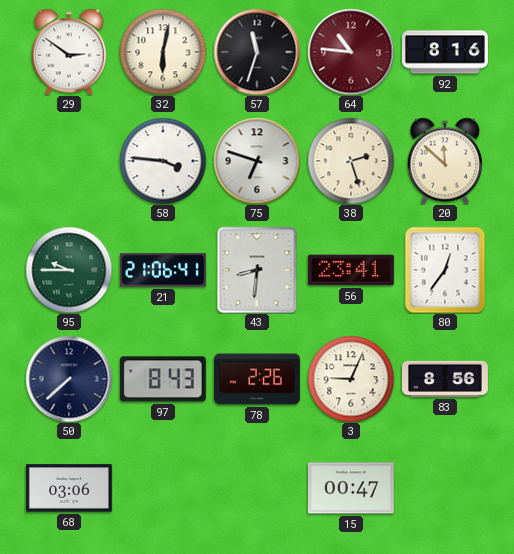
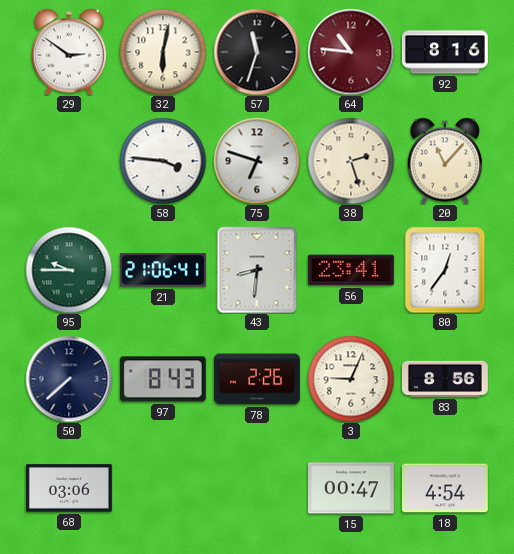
20: 11:52 -> 11:07
18: none -> 4:54
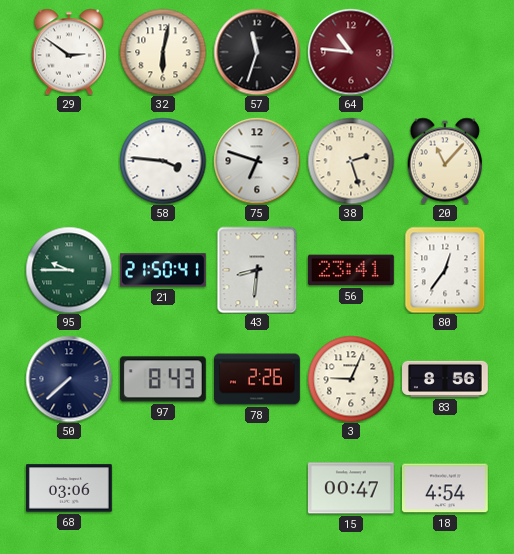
92: 8:16 -> none
21: 21:06 -> 21:50
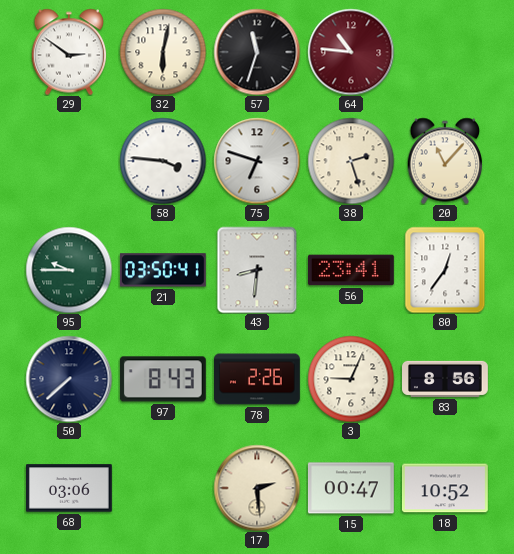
21: 21:50 -> 03:50
17: none -> 2:29
18: 4:54 -> 10:52
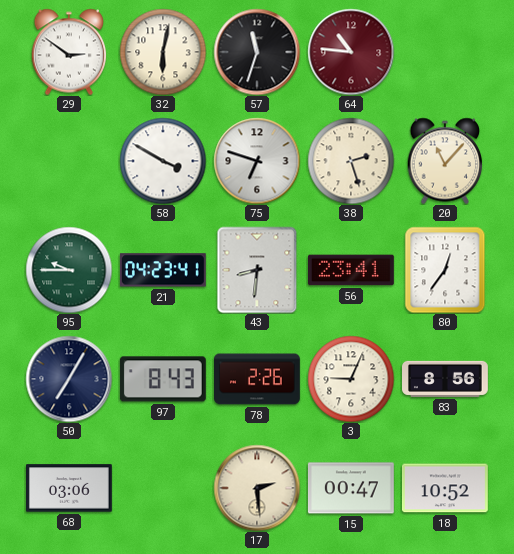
58: 3:46 -> 3:50
21: 03:50 -> 04:23
50: 7:38 -> 7:05
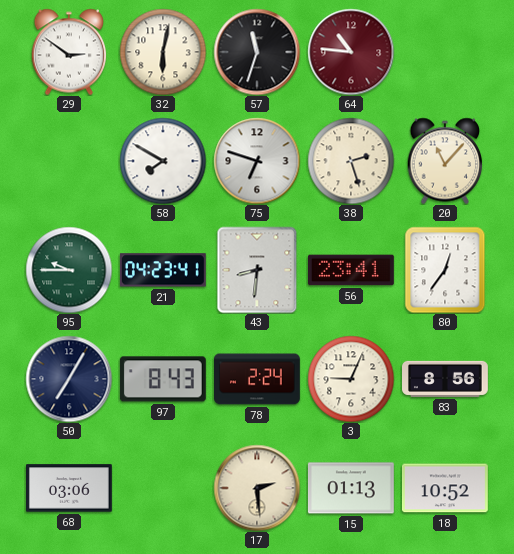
58: 3:50 -> 7:50
78: 2:26 -> 2:24
15: 00:47 -> 01:13
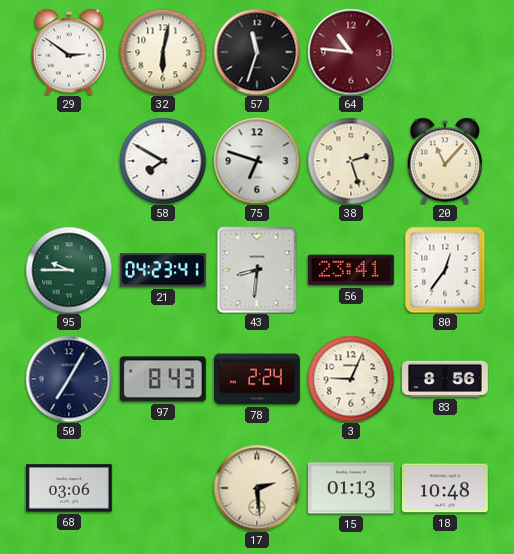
18: 10:52 -> 10:48
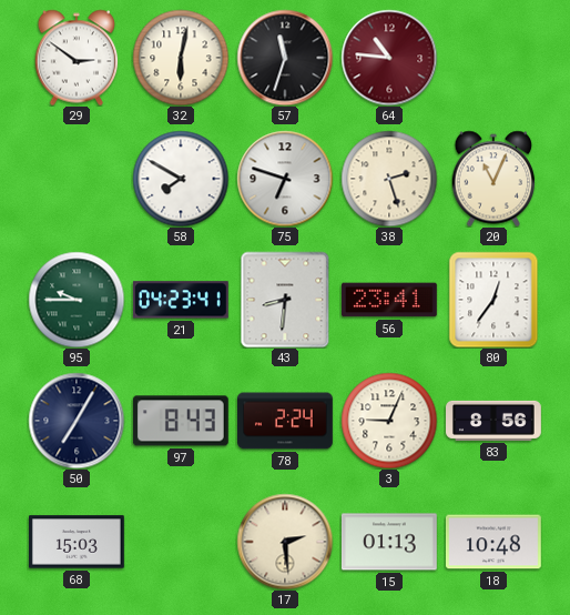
20: 11:07 -> 11:04
68: 03:06 -> 15:03
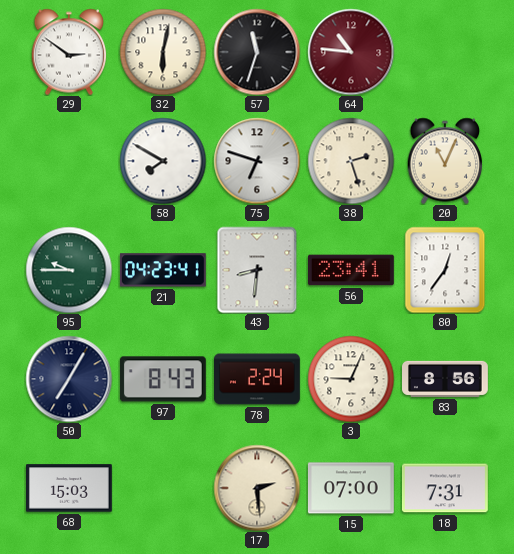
15: 01:13 -> 07:00
18: 10:48 -> 7:31
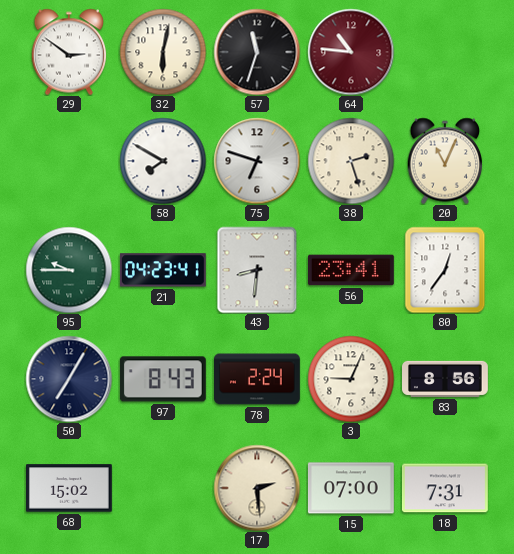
68: 15:03 -> 15:02
